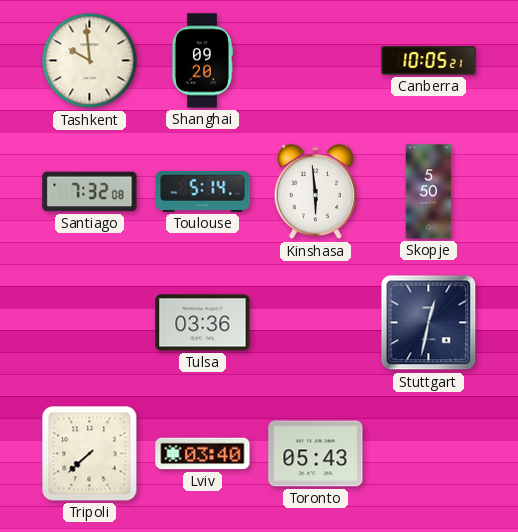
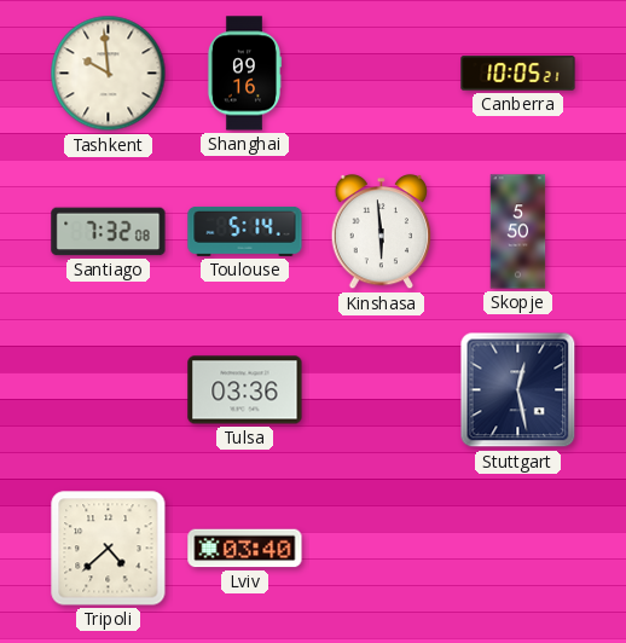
Shanghai: 09:20 -> 09:16
Stuttgart: 12:32 -> 12:28
Tripoli: 7:38 -> 4:38
Toronto: 05:43 -> none
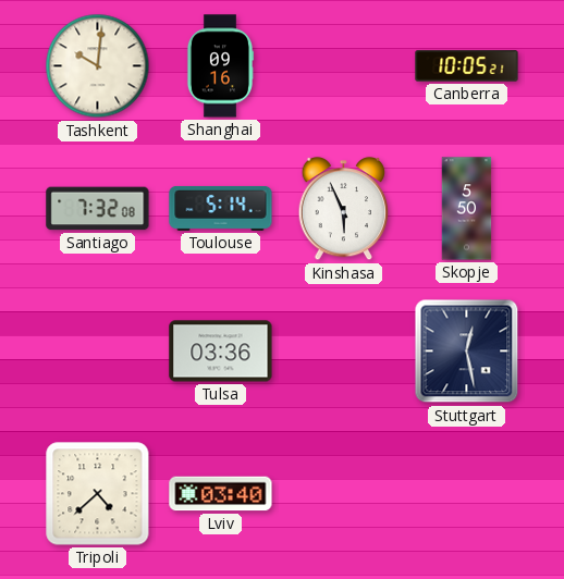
Tashkent: 9:59 -> 10:01
Kinshasa: 5:59 -> 5:56
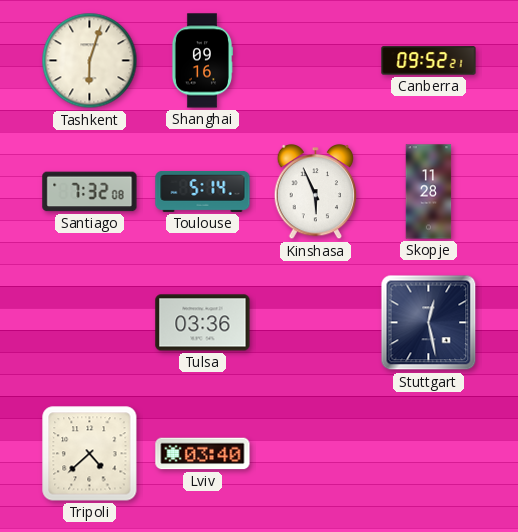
Tashkent: 10:01 -> 6:03
Canberra: 10:05 -> 09:52
Skopje: 5:50 -> 11:28
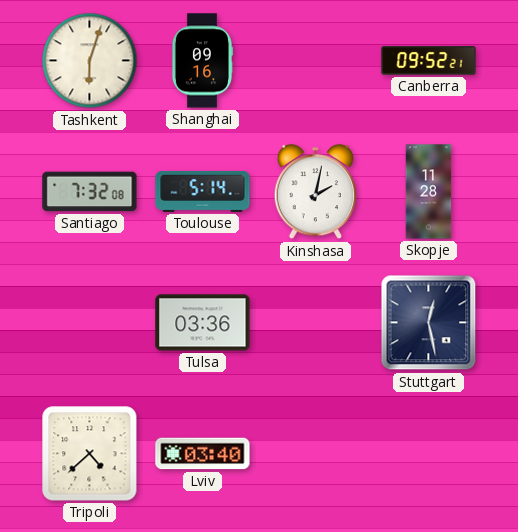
Kinshasa: 5:56 -> 2:02
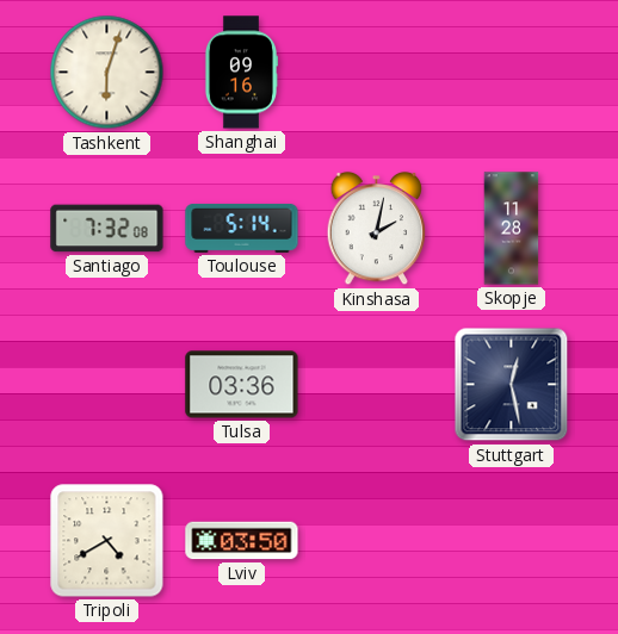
Canberra: 09:52 -> none
Tripoli: 4:38 -> 4:40
Lviv: 03:40 -> 03:50
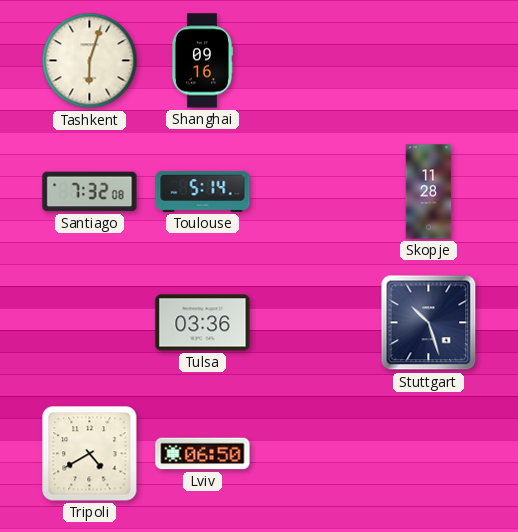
Kinshasa: 2:02 -> none
Stuttgart: 12:28 -> 10:27
Lviv: 03:50 -> 06:50
